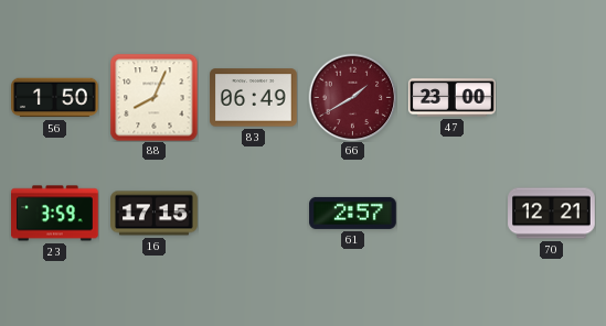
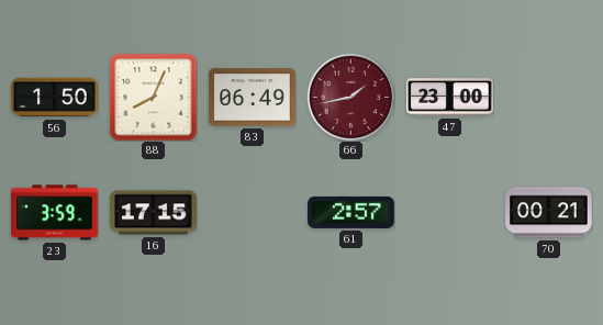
66: 1:40 -> 1:43
70: 12:21 -> 00:21
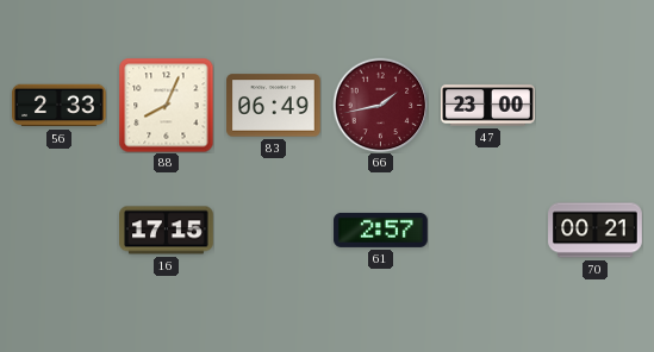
56: 1:50 -> 2:33
23: 3:59 -> none
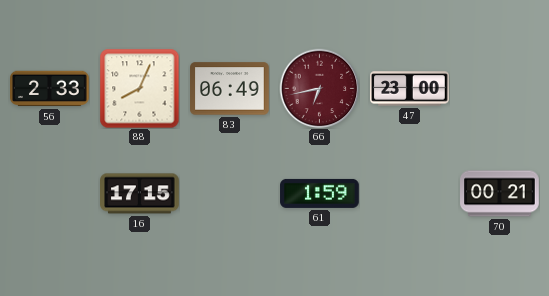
66: 1:43 -> 6:43
61: 2:57 -> 1:59
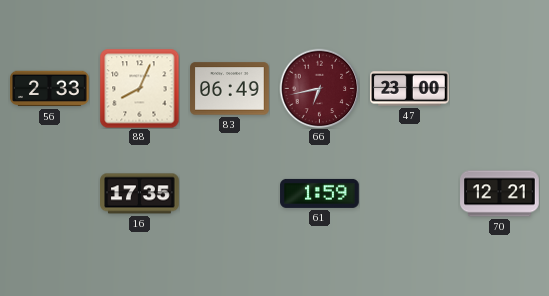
16: 17:15 -> 17:35
70: 00:21 -> 12:21
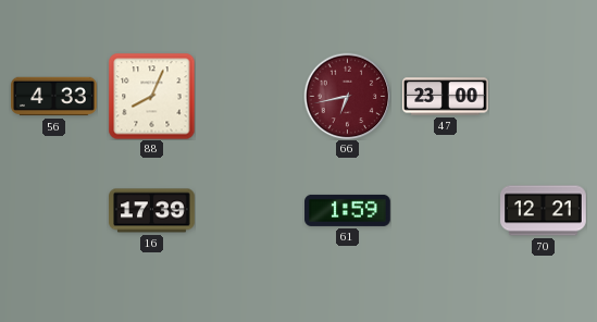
56: 2:33 -> 4:33
83: 06:49 -> none
16: 17:35 -> 17:39
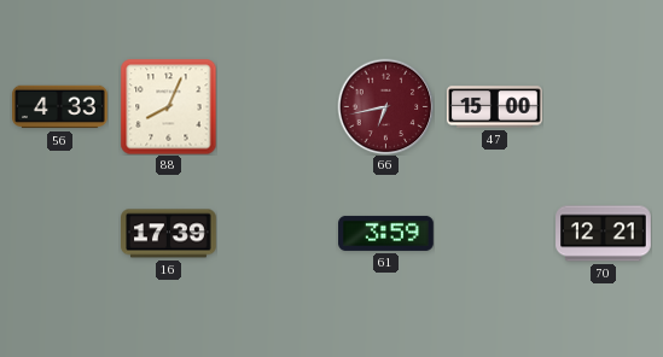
47: 23:00 -> 15:00
61: 1:59 -> 3:59
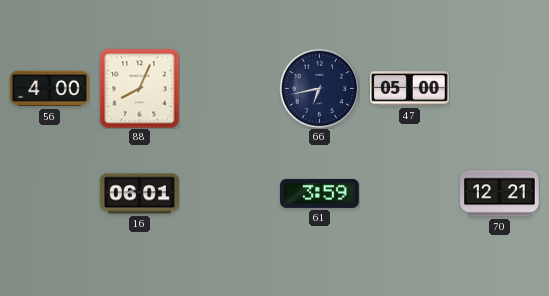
56: 4:33 -> 4:00
66 dial: burgundy -> navy
47: 15:00 -> 05:00
16: 17:39 -> 06:01
